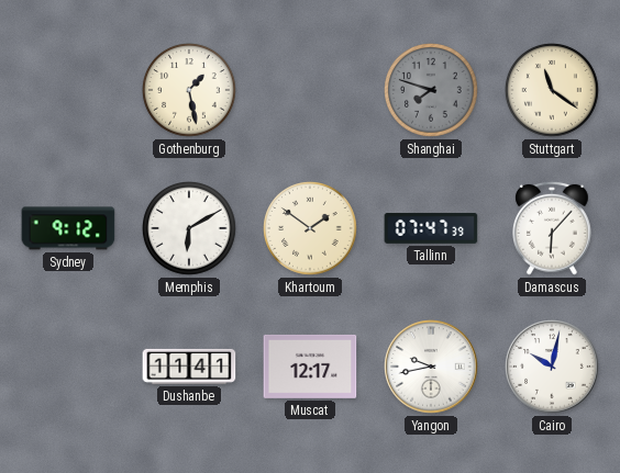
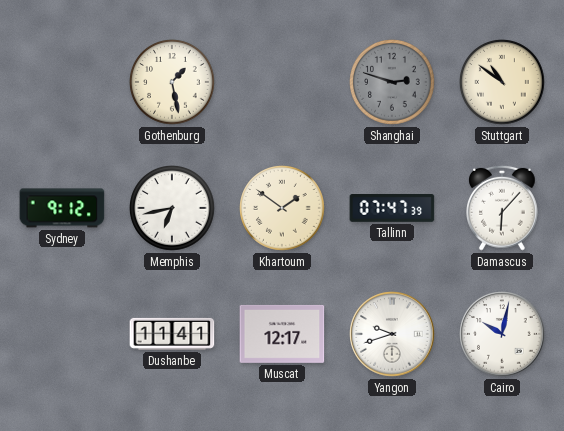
Shanghai: 7:48 -> 2:48
Stuttgart: 11:21 -> 10:51
Memphis: 6:10 -> 6:43
Yangon: 9:43 -> 9:42
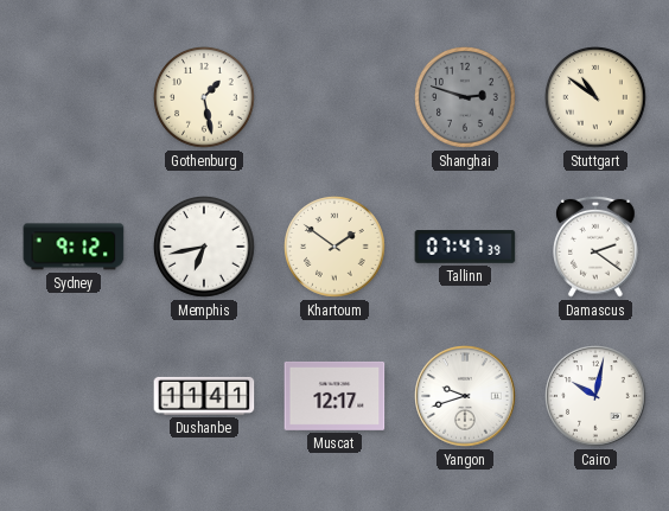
Damascus: 6:07 -> 2:21
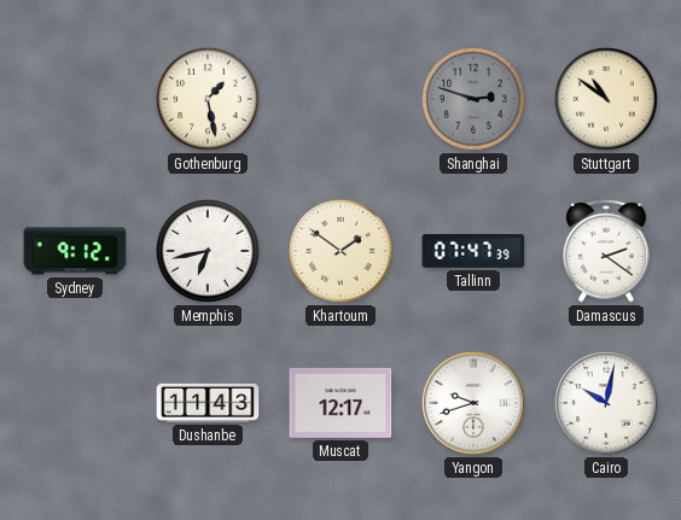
Dushanbe: 11:41 -> 11:43
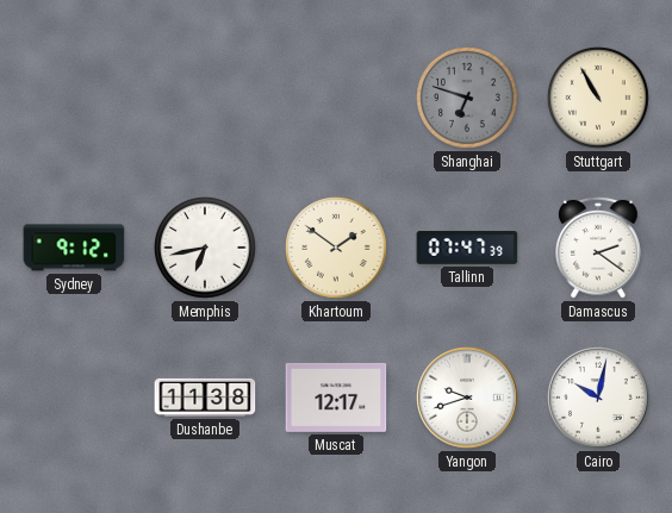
Gothenburg: 1:28 -> none
Shanghai: 2:48 -> 6:48
Stuttgart: 10:51 -> 10:55
Dushanbe: 11:43 -> 11:38
